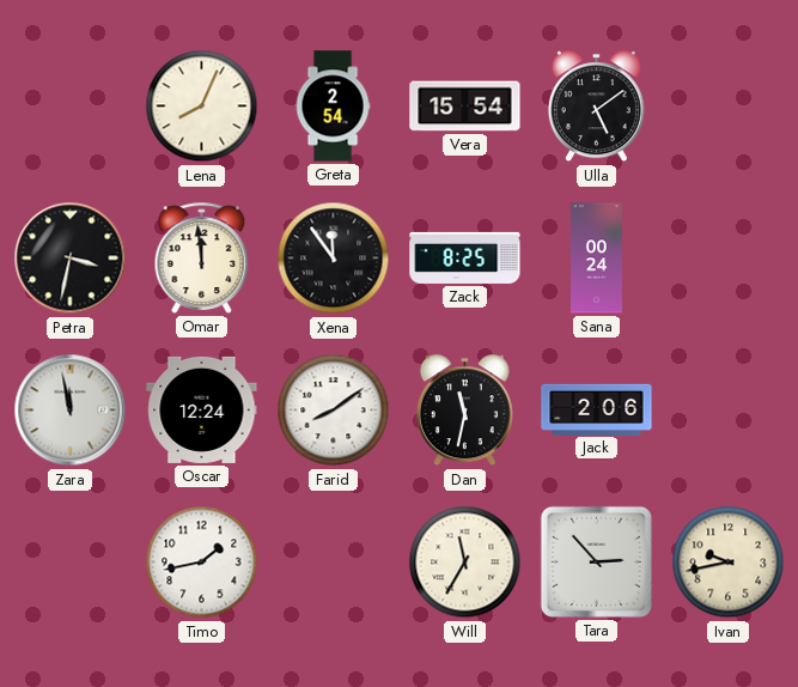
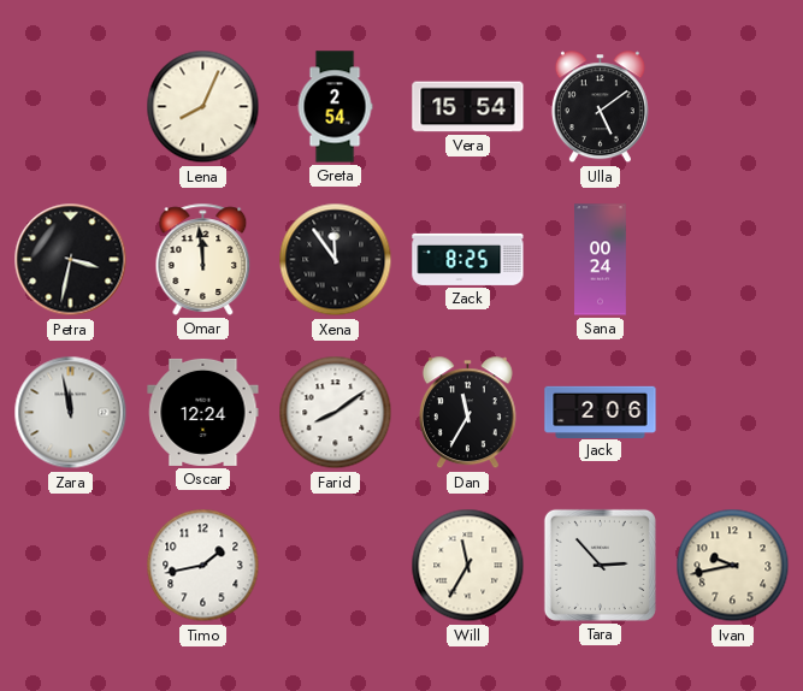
Dan: 11:32 -> 11:35
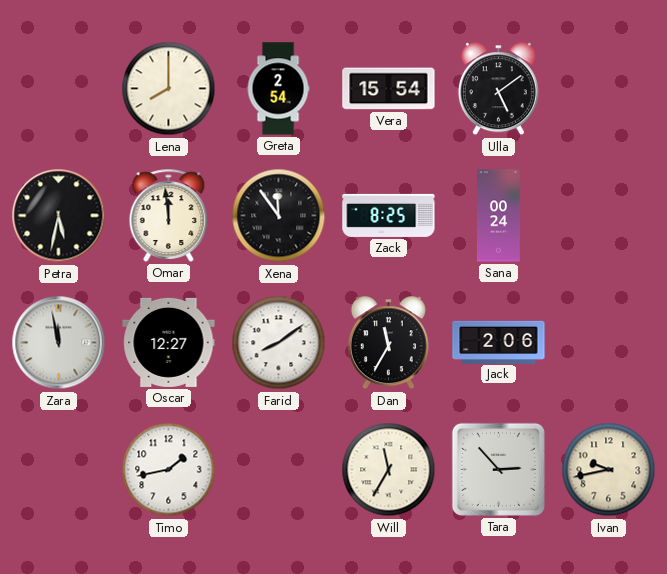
Lena: 8:04 -> 8:00
Petra: 3:32 -> 5:32
Oscar: 12:24 -> 12:27
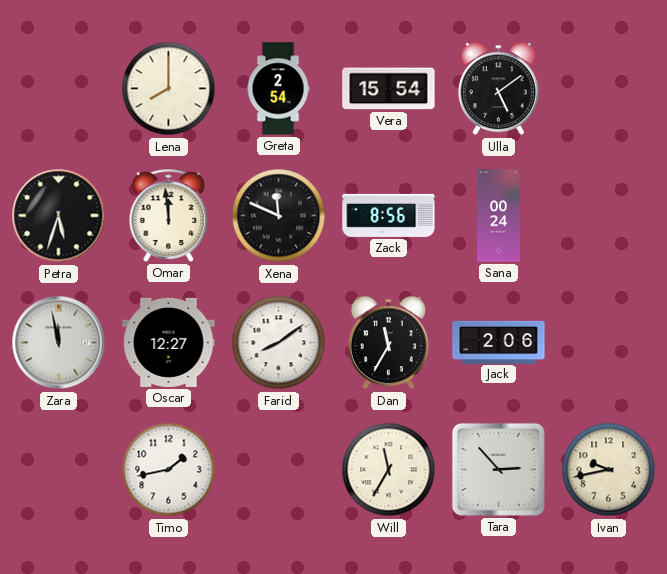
Petra: 5:32 -> 5:33
Xena: 11:54 -> 11:49
Zack: 8:25 -> 8:56
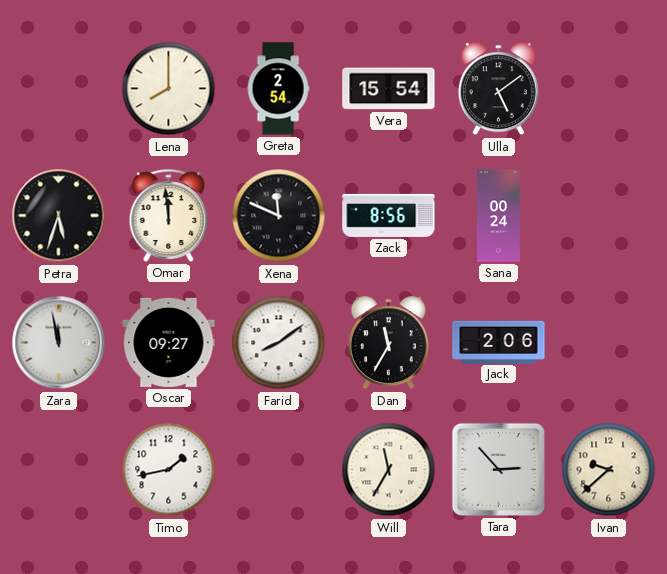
Oscar: 12:27 -> 09:27
Ivan: 9:43 -> 9:38
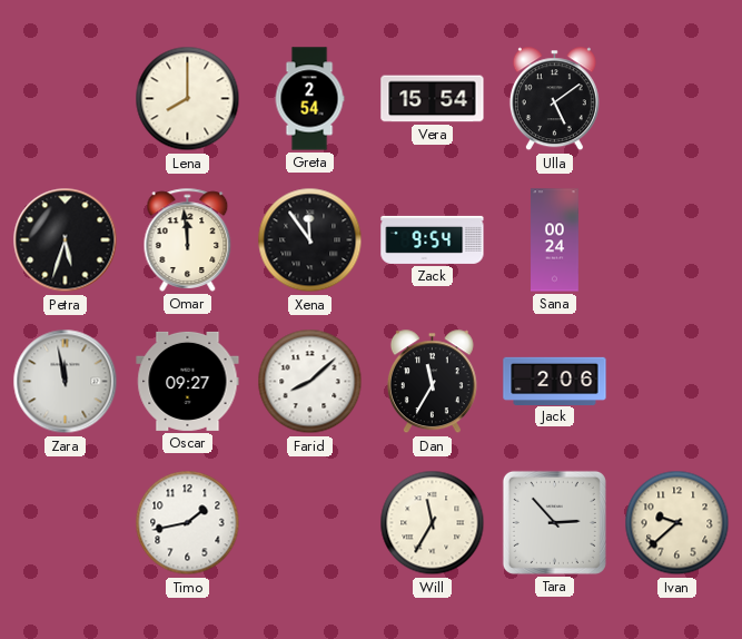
Xena: 11:49 -> 11:54
Zack: 8:56 -> 9:54
Farid: 8:09 -> 8:08
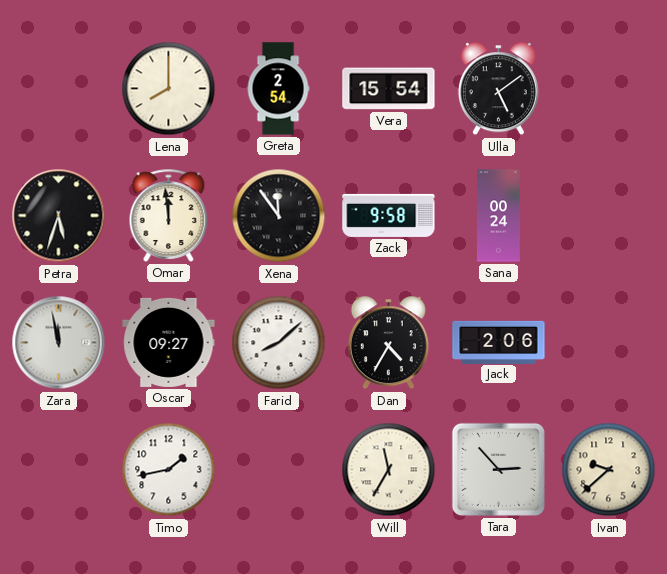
Zack: 9:54 -> 9:58
Dan: 11:35 -> 4:35
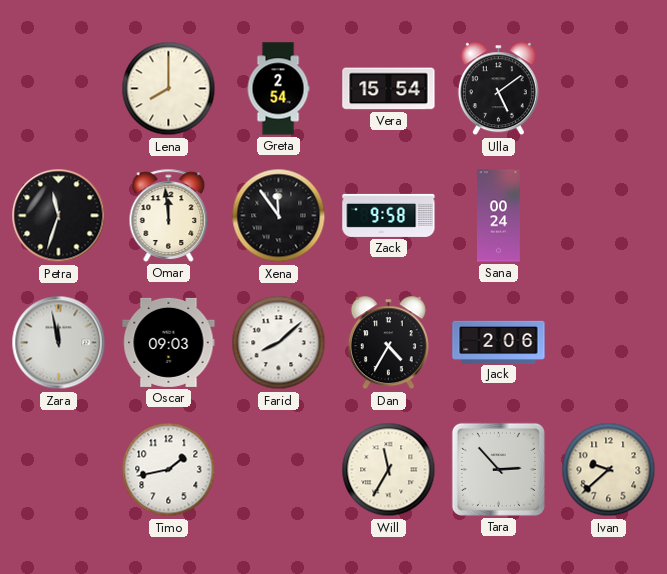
Petra: 5:33 -> 11:33
Oscar: 09:27 -> 09:03
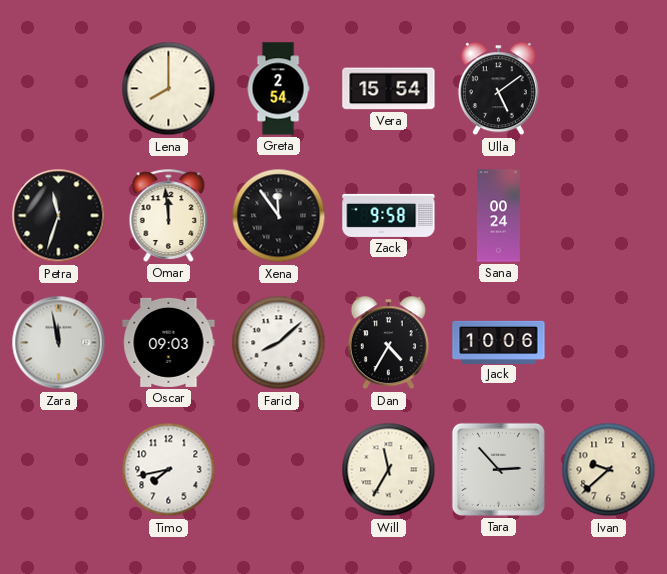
Jack: 2:06 -> 10:06
Timo: 1:43 -> 7:43
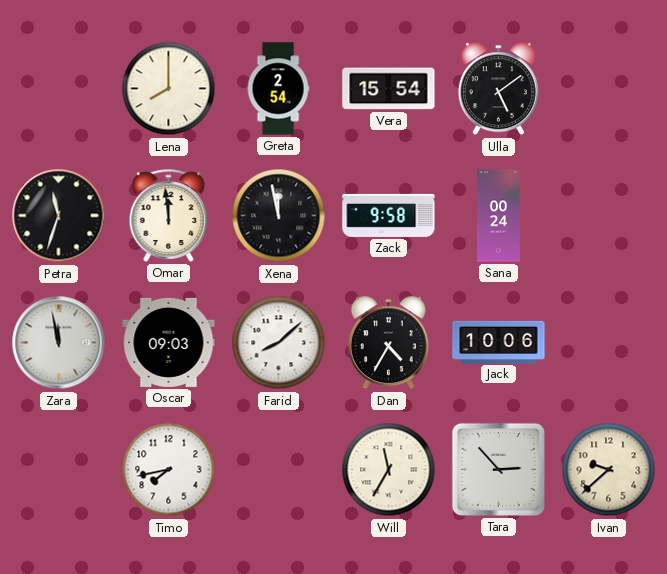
Xena: 11:54 -> 11:58
